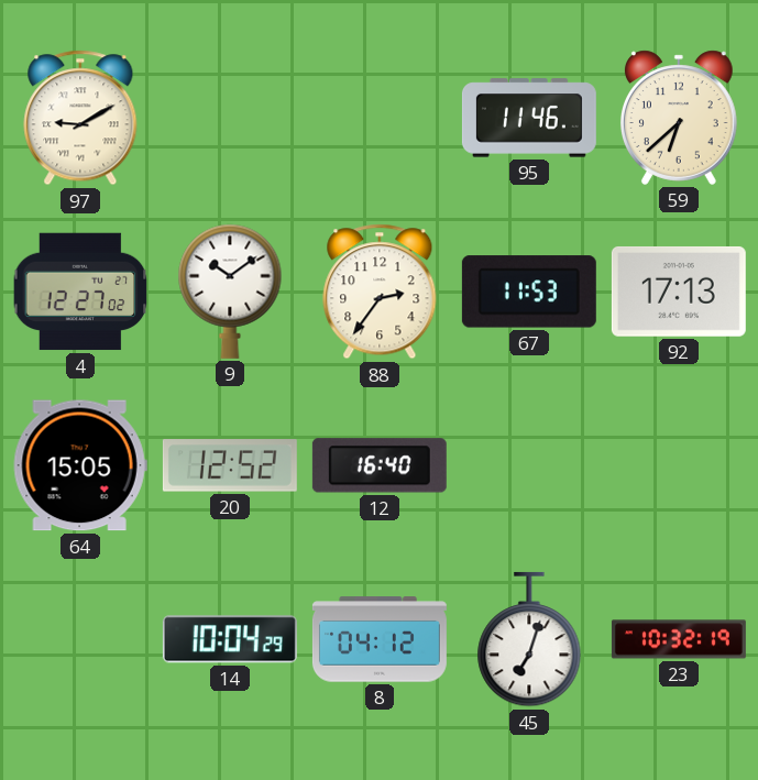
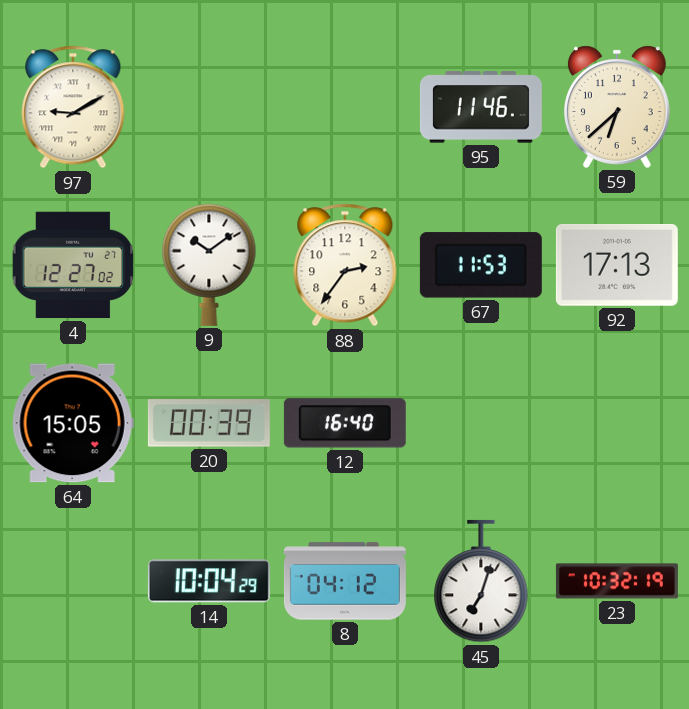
20: 12:52 -> 00:39
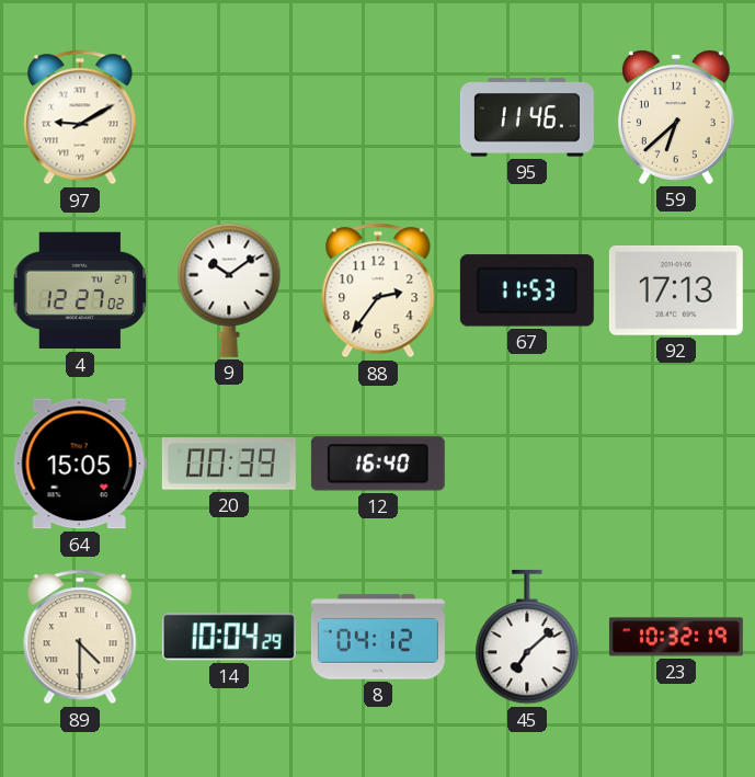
89: none -> 4:30
45: 7:03 -> 7:08
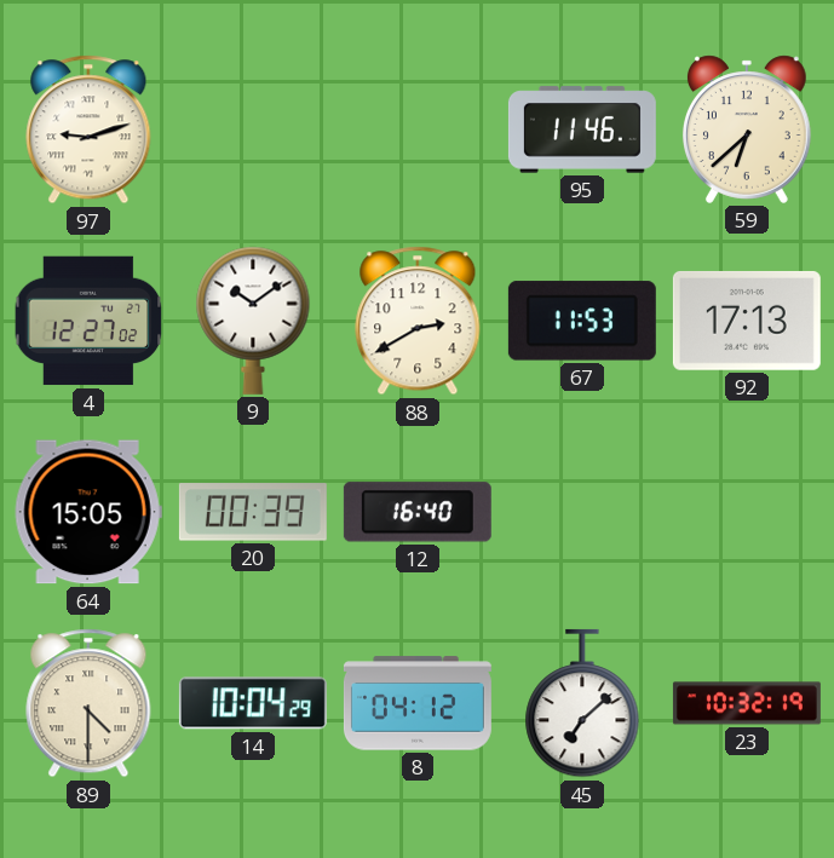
97: 9:10 -> 9:12
88: 2:36 -> 2:40
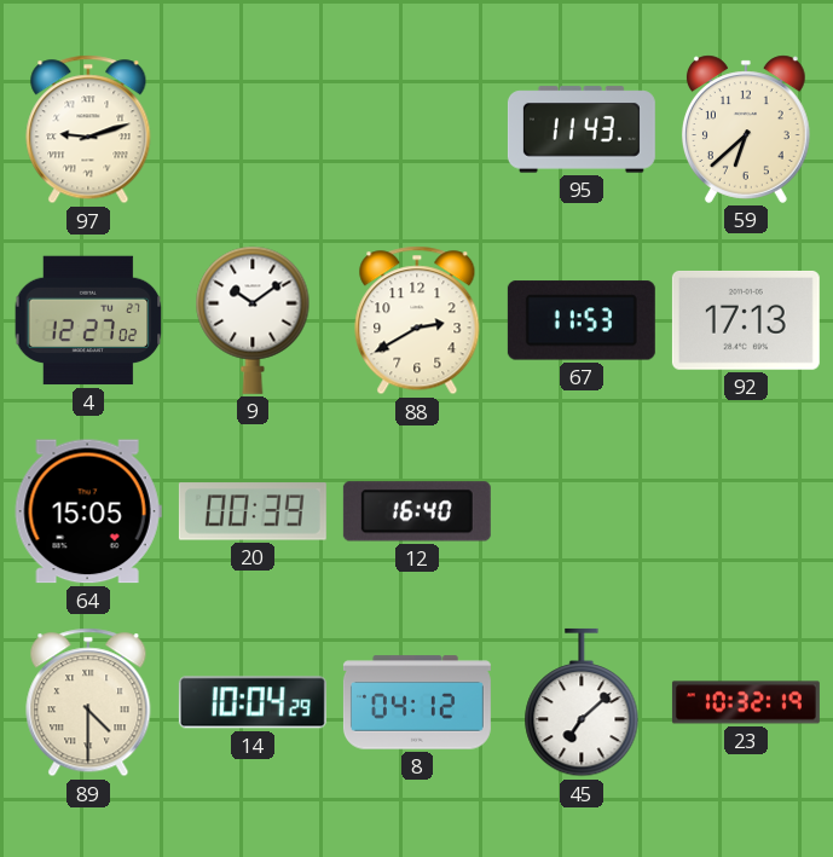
95: 11:46 -> 11:43
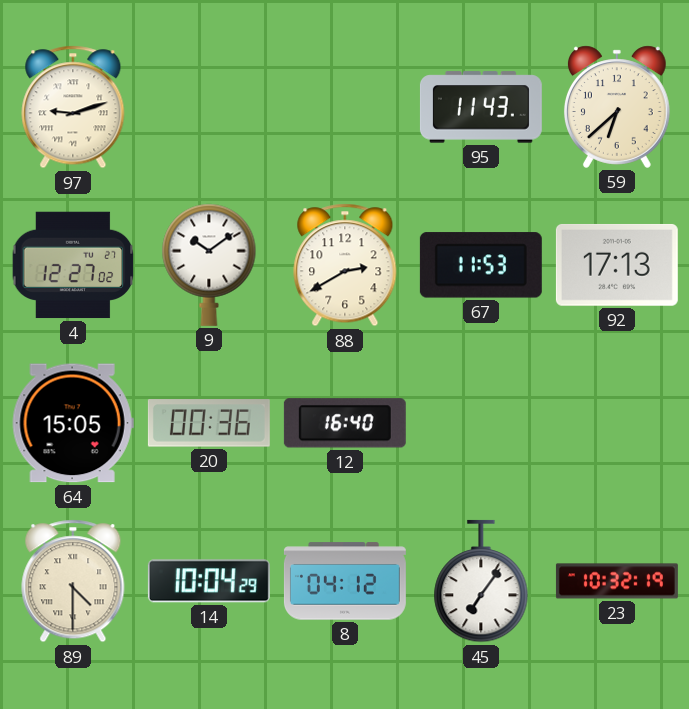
20: 00:39 -> 00:36
45: 7:08 -> 7:06
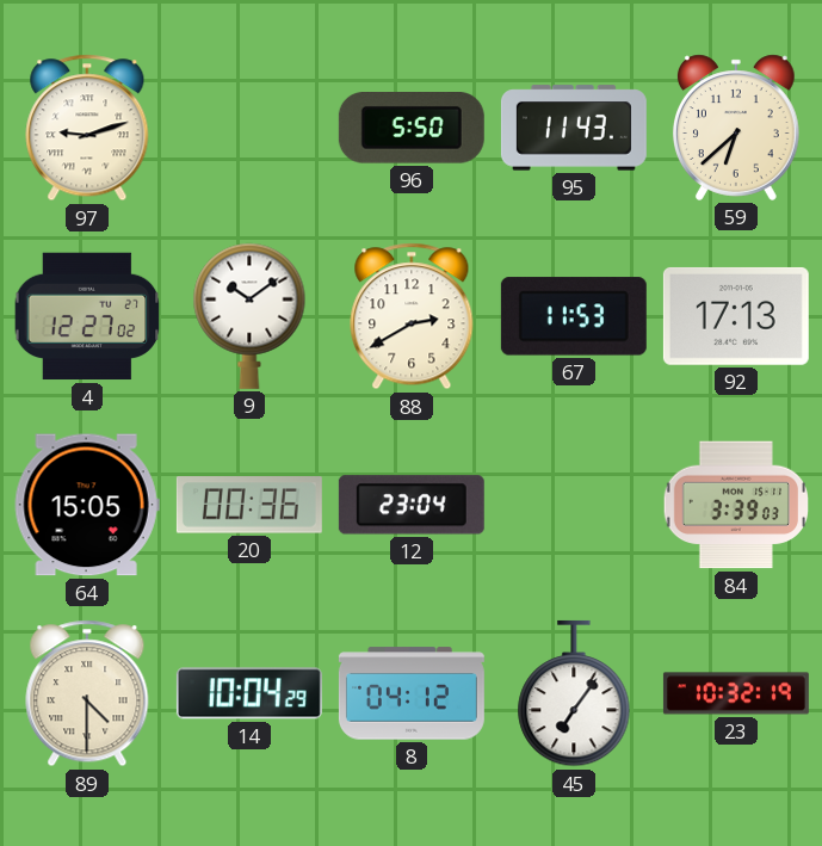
96: none -> 5:50
12: 16:40 -> 23:04
84: none -> 3:39
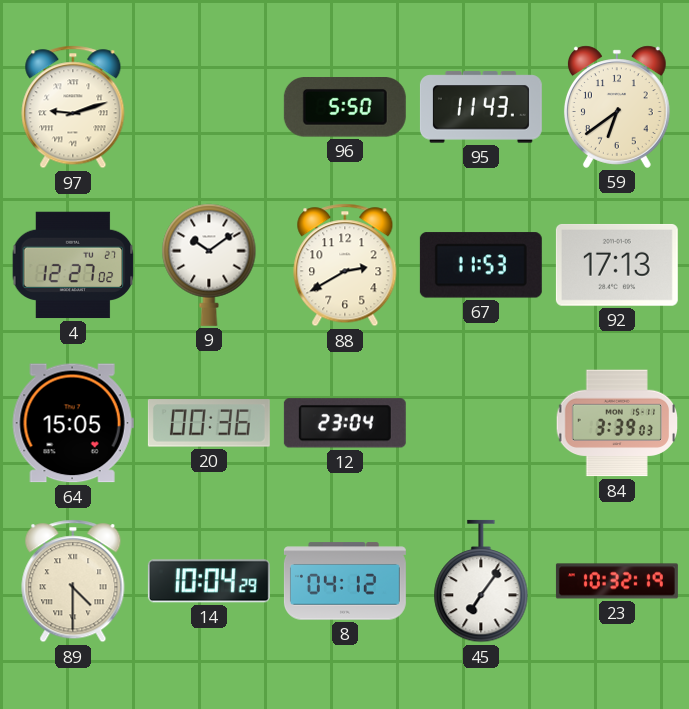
59: 6:38 -> 6:39
